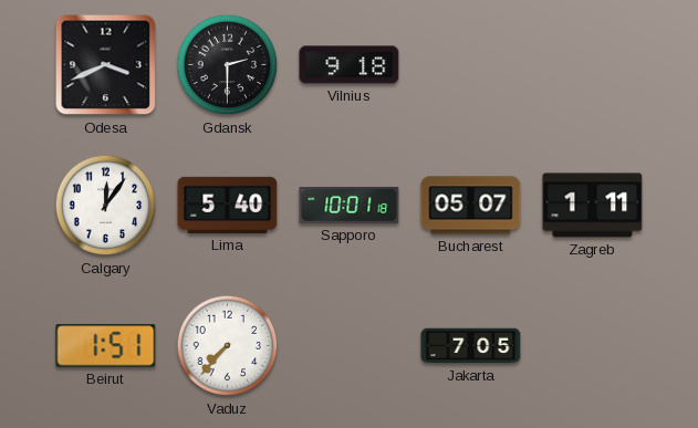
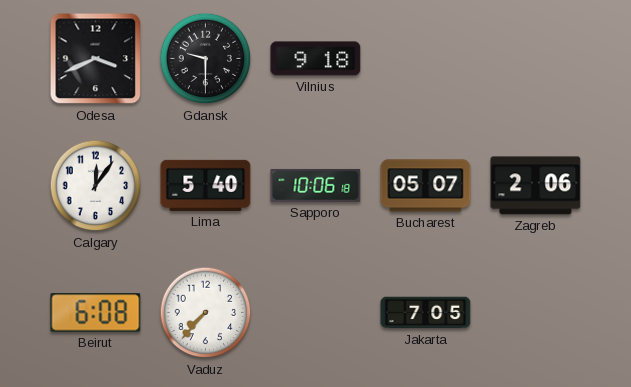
Gdansk: 2:30 -> 9:30
Sapporo: 10:01 -> 10:06
Zagreb: 1:11 -> 2:06
Beirut: 1:51 -> 6:08
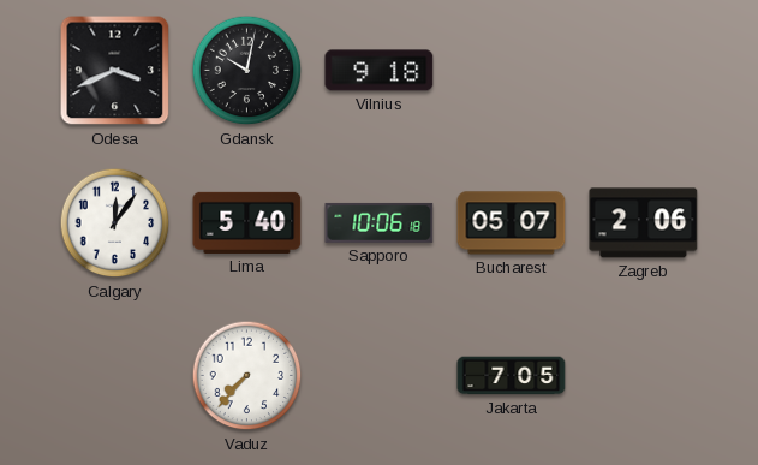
Gdansk: 9:30 -> 10:02
Beirut: 6:08 -> none
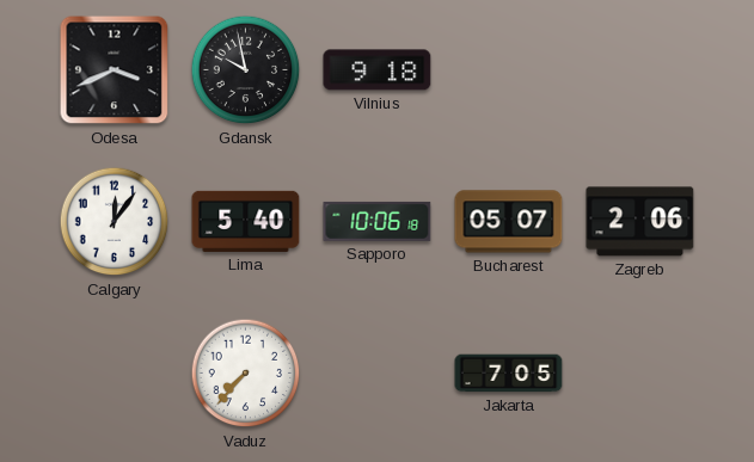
Gdansk: 10:02 -> 9:58
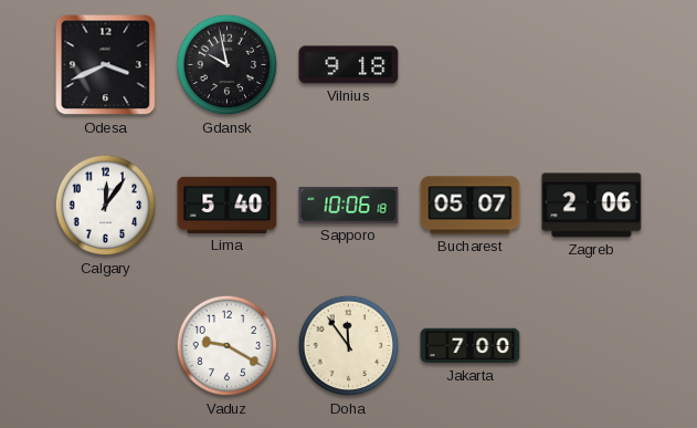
Vaduz: 7:37 -> 9:20
Doha: none -> 11:54
Jakarta: 7:05 -> 7:00
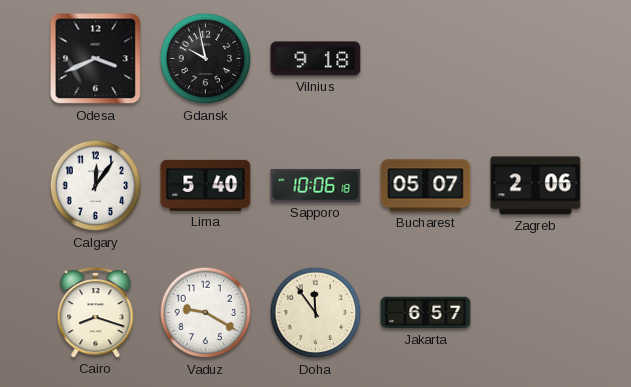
Cairo: none -> 8:18
Jakarta: 7:00 -> 6:57
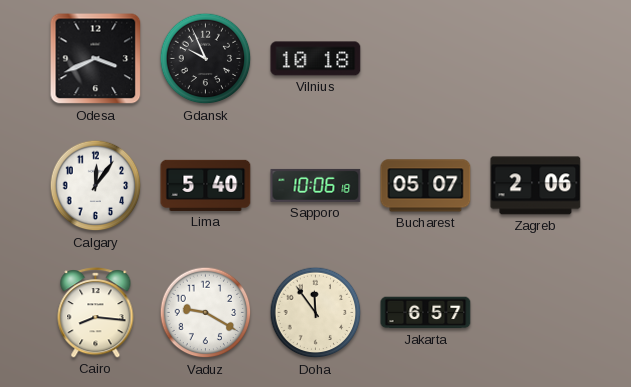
Gdansk: 9:58 -> 9:56
Vilnius: 9:18 -> 10:18
Cairo: 8:18 -> 8:16
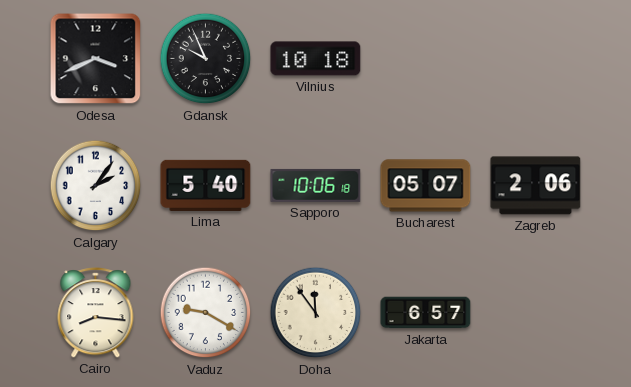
Calgary: 12:06 -> 2:06
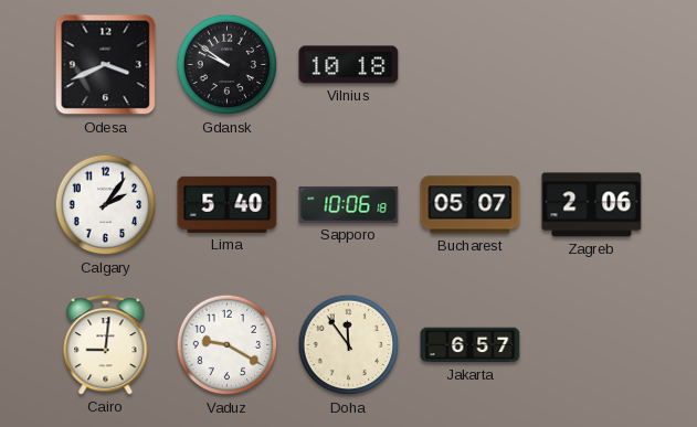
Gdansk: 9:56 -> 9:51
Cairo: 8:16 -> 9:01
